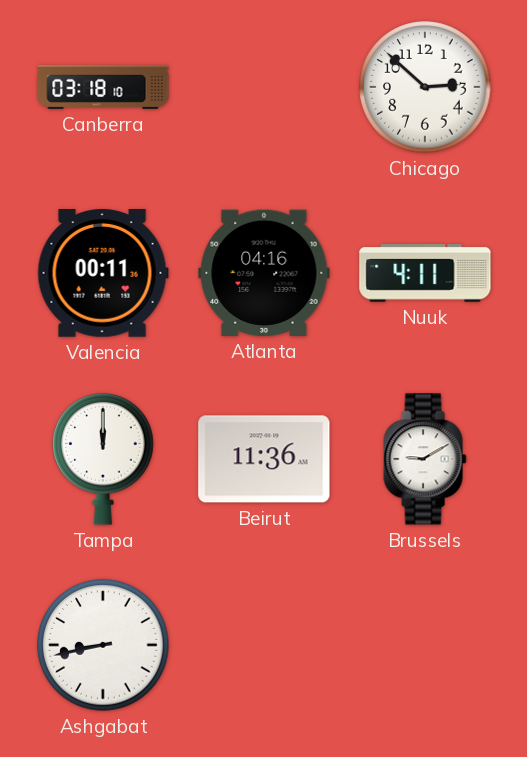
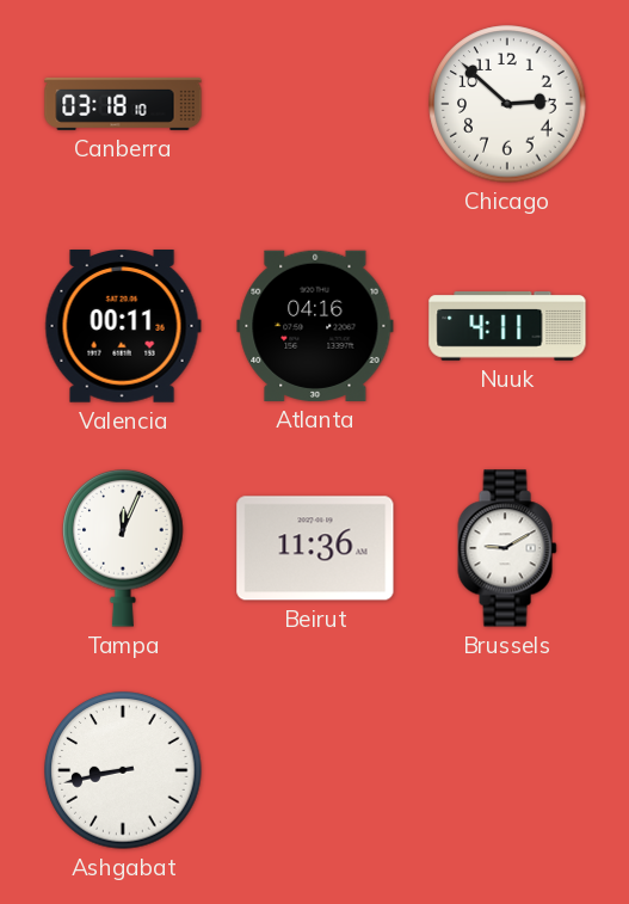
Tampa: 12:00 -> 12:04
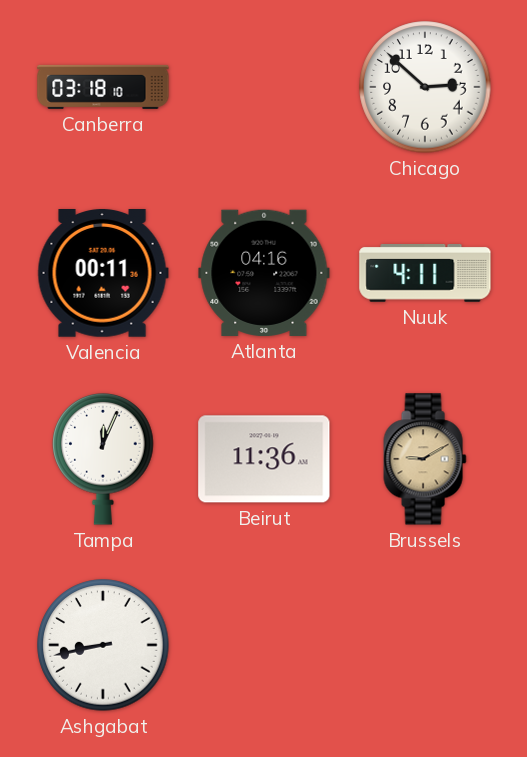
Brussels dial: white -> champagne
